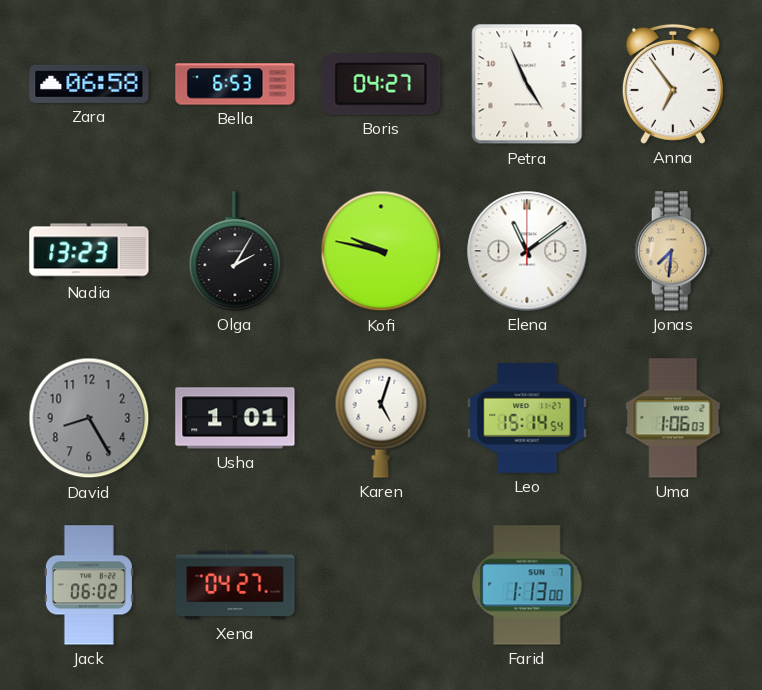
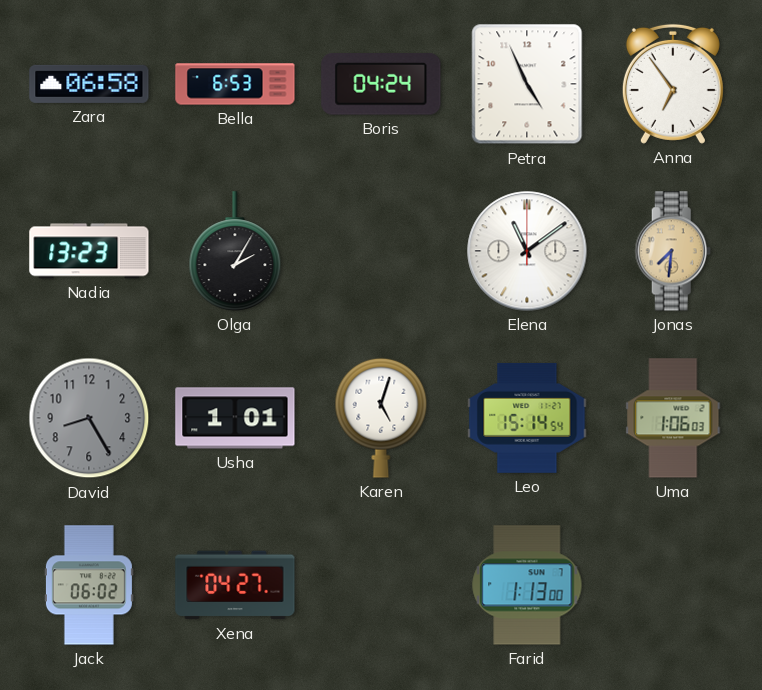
Boris: 04:27 -> 04:24
Kofi: 9:47 -> none
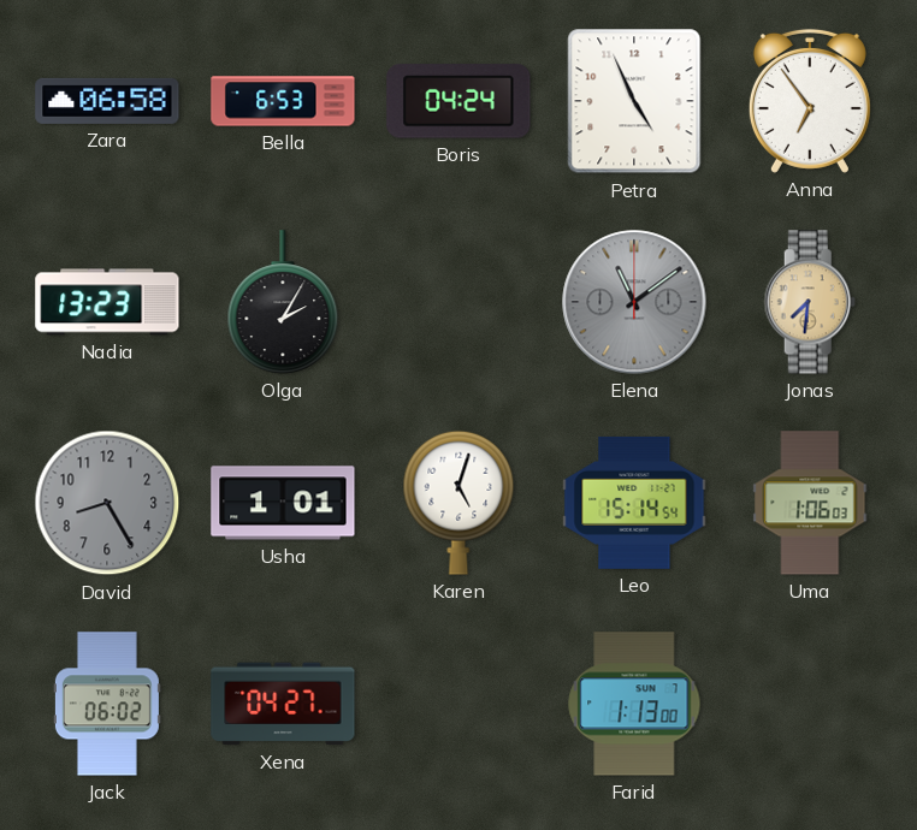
Elena dial: white -> grey
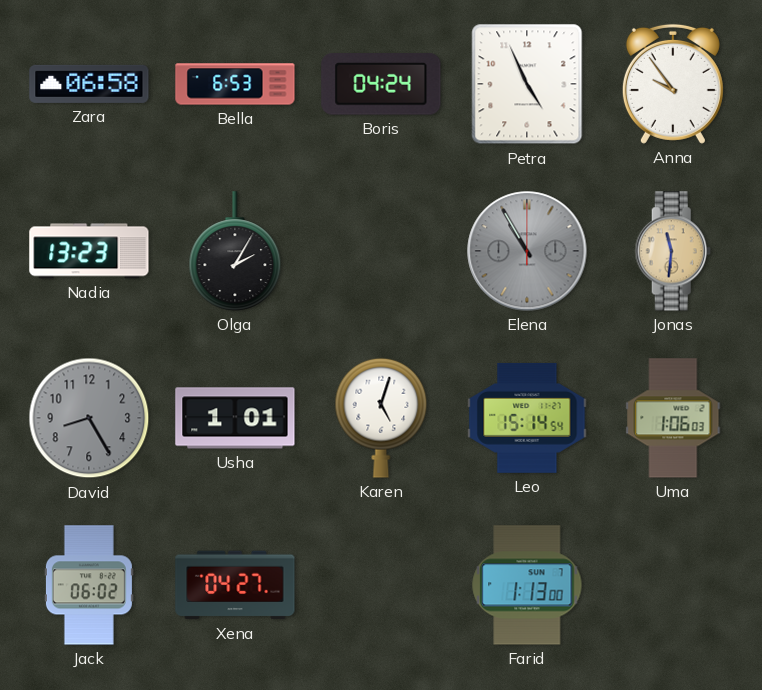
Anna: 6:54 -> 9:54
Elena: 11:09 -> 10:55
Jonas: 7:31 -> 11:31
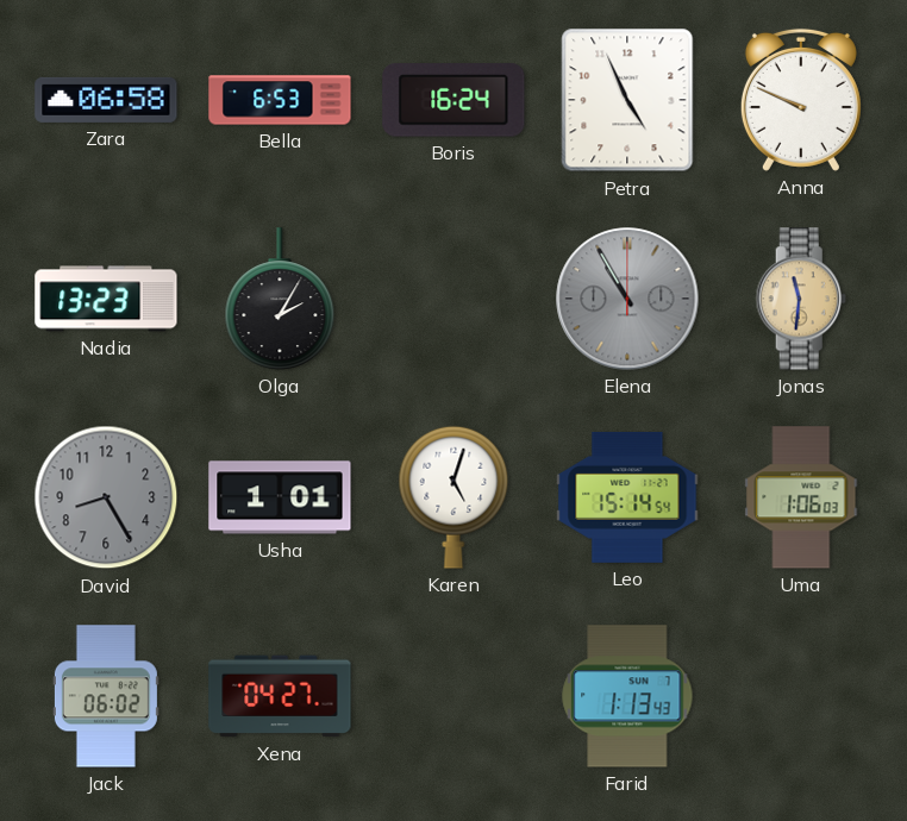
Boris: 04:24 -> 16:24
Anna: 9:54 -> 9:49
Farid: 1:13:00 -> 1:13:43
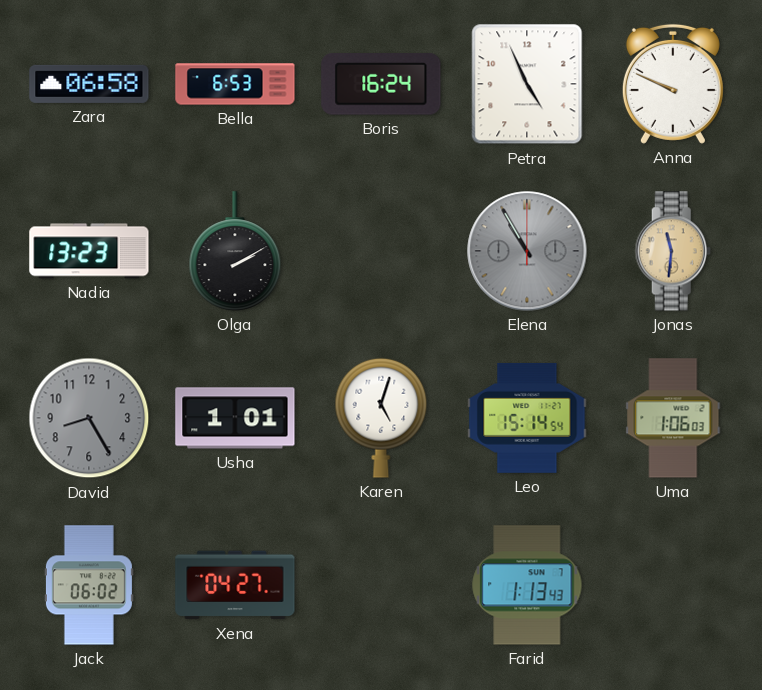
Olga: 2:05 -> 2:10
